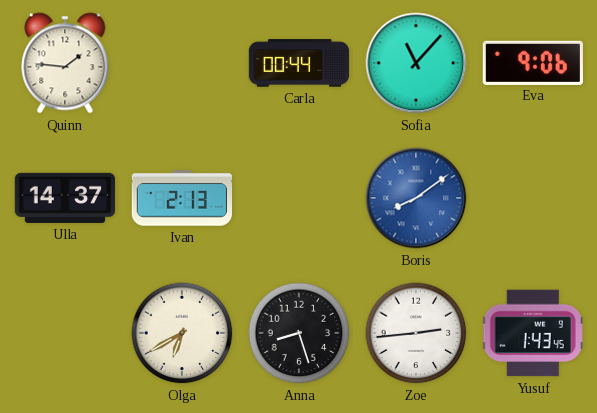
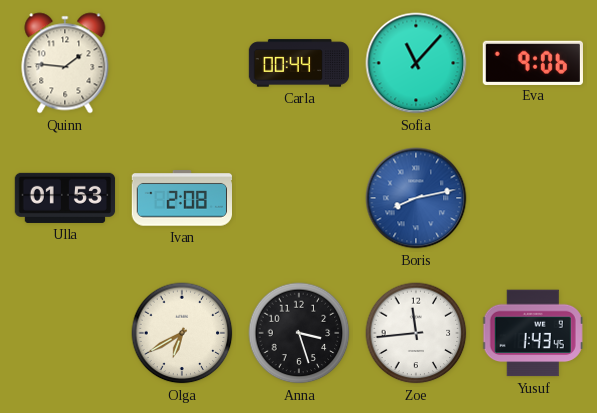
Ulla: 14:37 -> 01:53
Ivan: 2:13 -> 2:08
Boris: 8:09 -> 8:13
Anna: 8:27 -> 3:27
Zoe: 2:44 -> 11:44
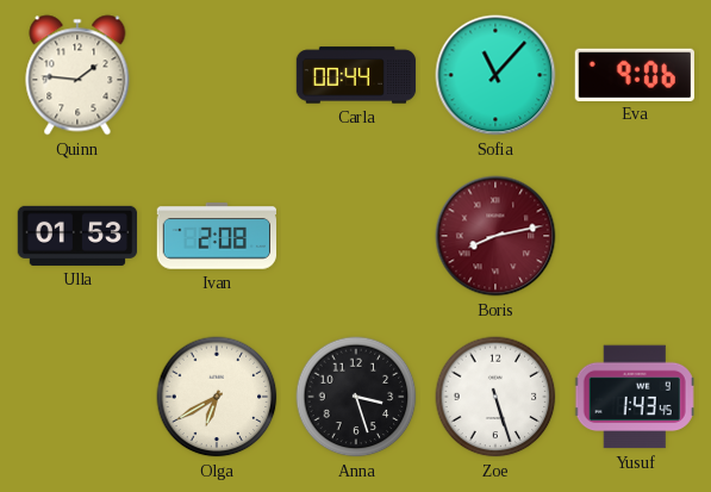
Boris dial: blue -> burgundy
Zoe: 11:44 -> 5:27
